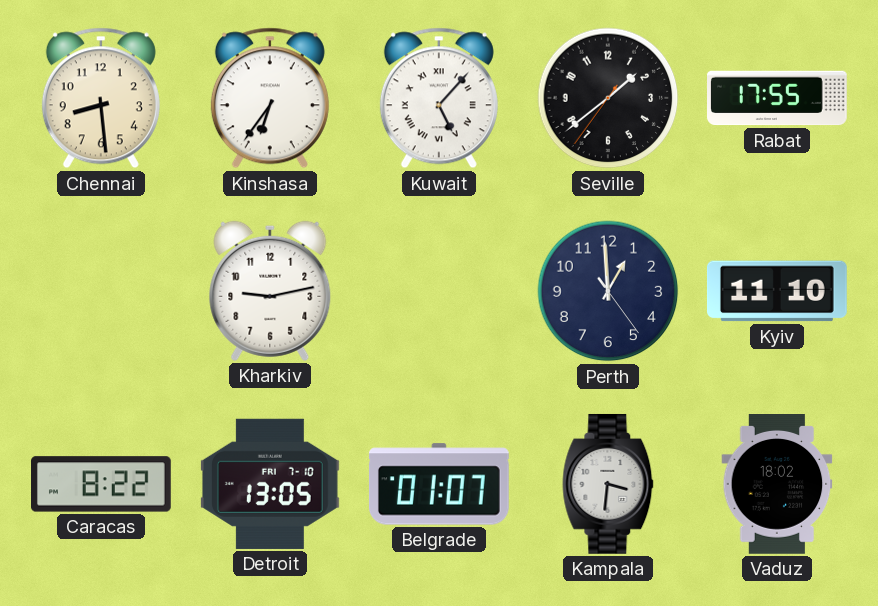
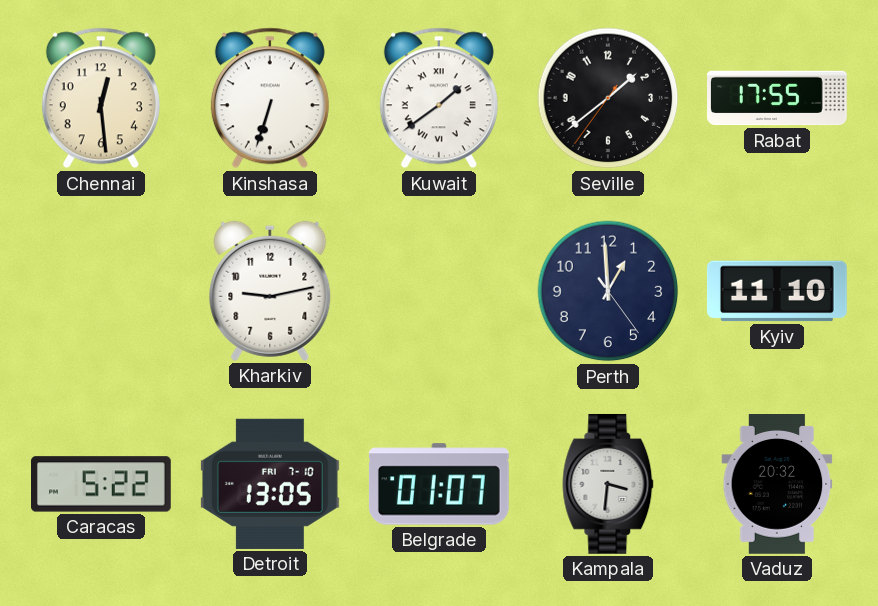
Chennai: 8:29 -> 12:29
Kinshasa: 6:36 -> 6:33
Kuwait: 5:07 -> 1:39
Caracas: 8:22 -> 5:22
Vaduz: 18:02 -> 20:32
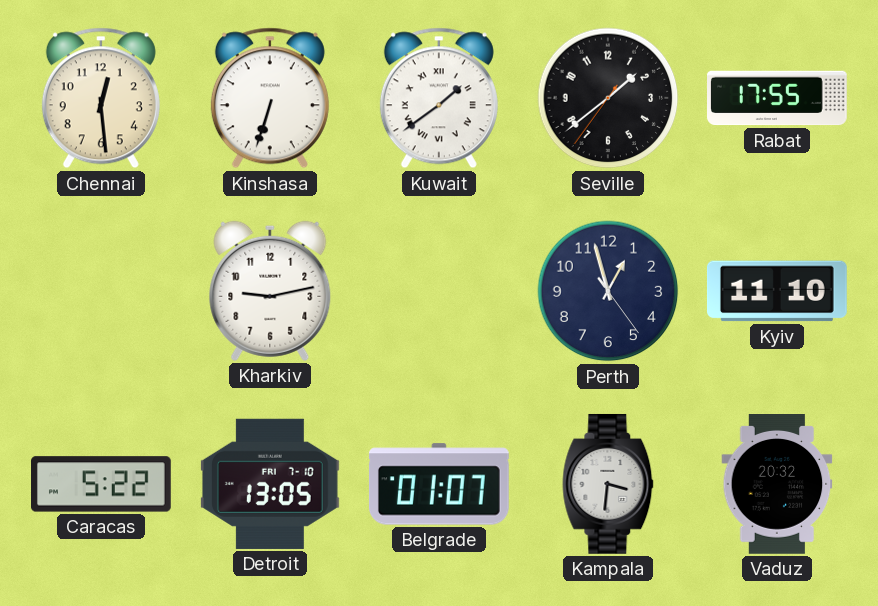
Perth: 12:59 -> 12:57
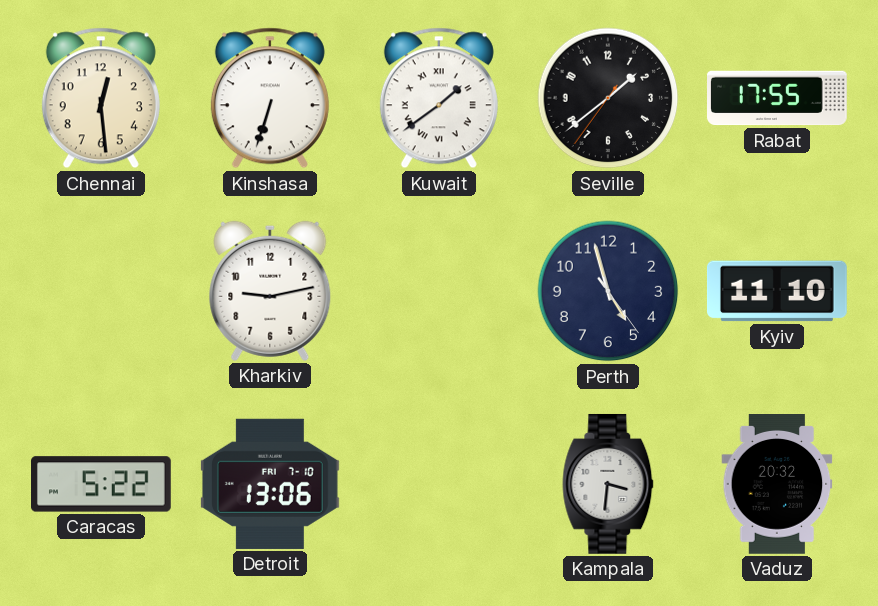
Perth: 12:57 -> 4:57
Detroit: 13:05 -> 13:06
Belgrade: 01:07 -> none
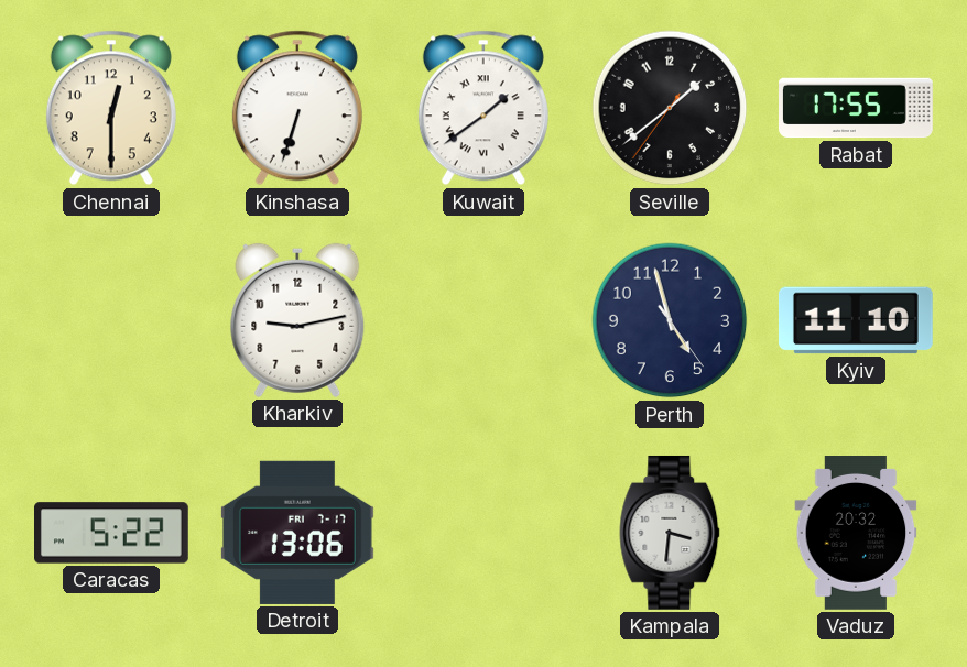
Chennai: 12:29 -> 12:30
Detroit date: FRI 7-10 -> FRI 7-17
